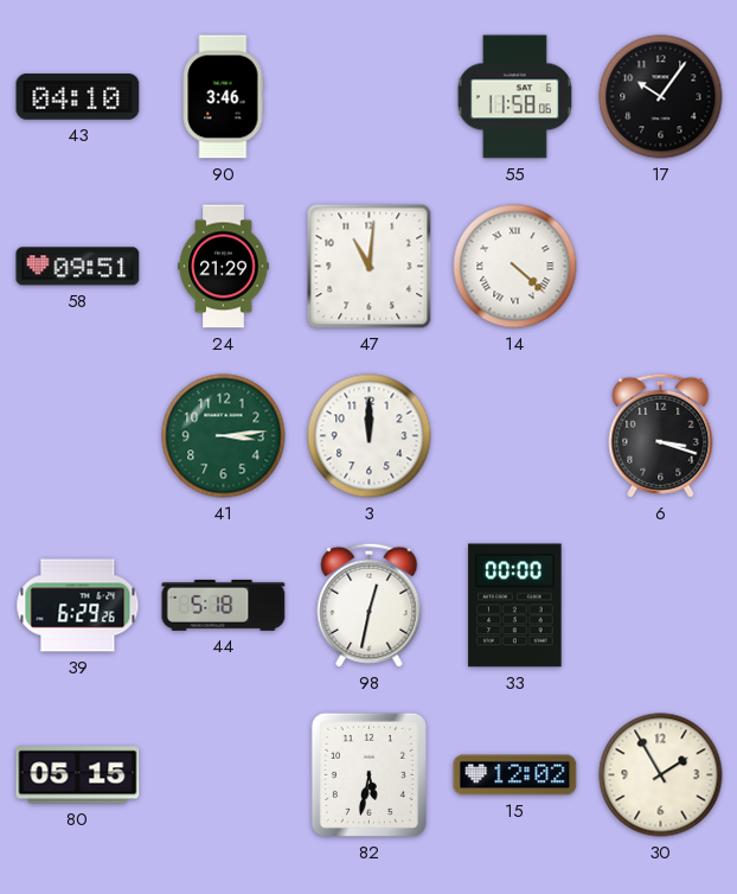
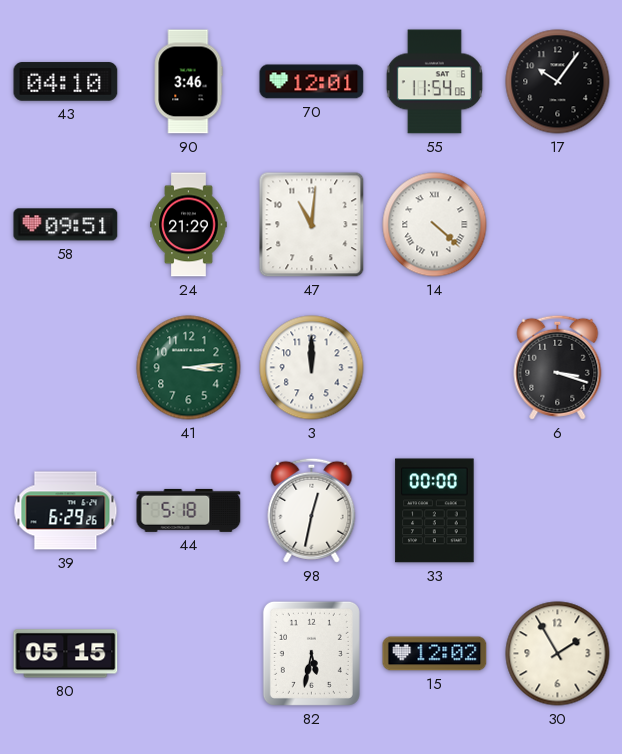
70: none -> 12:01
55: 11:58 -> 11:54
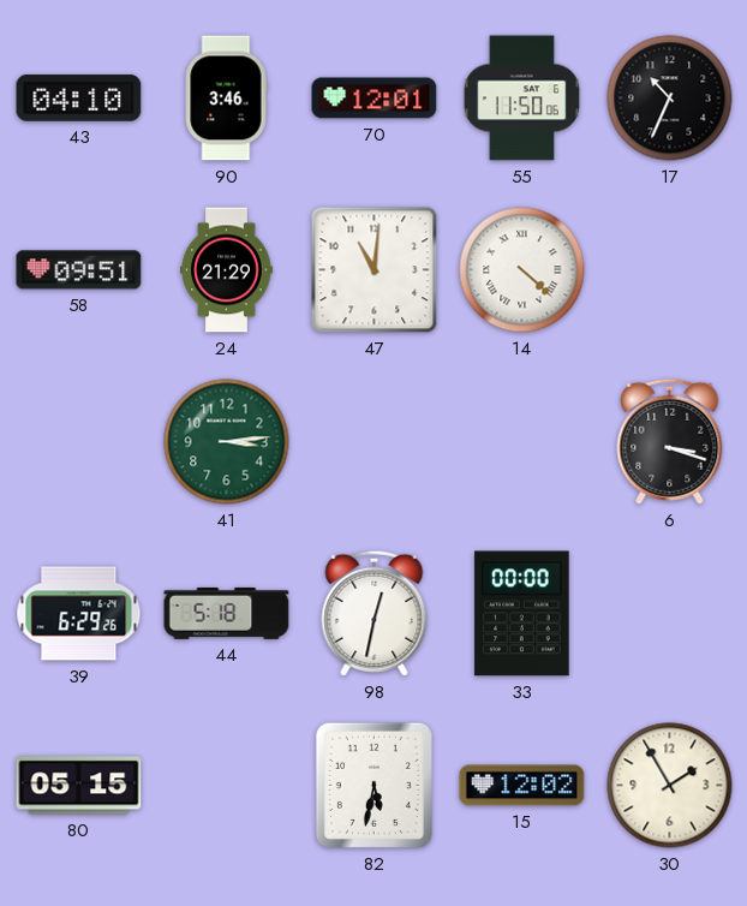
55: 11:54 -> 11:50
17: 10:06 -> 10:34
3: 12:00 -> none
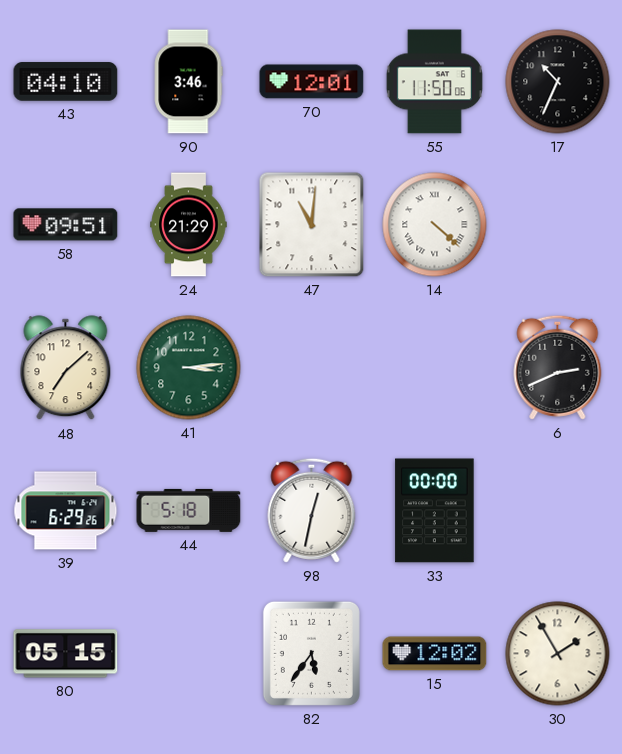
48: none -> 7:08
6: 3:18 -> 2:41
82: 5:32 -> 5:36
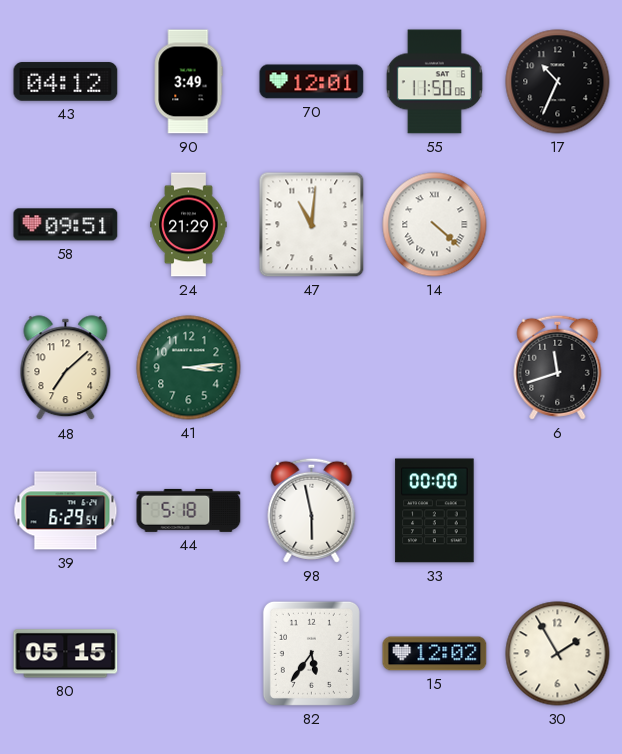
43: 04:10 -> 04:12
90: 3:46 -> 3:49
6: 2:41 -> 11:42
39: 6:29:26 -> 6:29:54
98: 12:32 -> 5:58
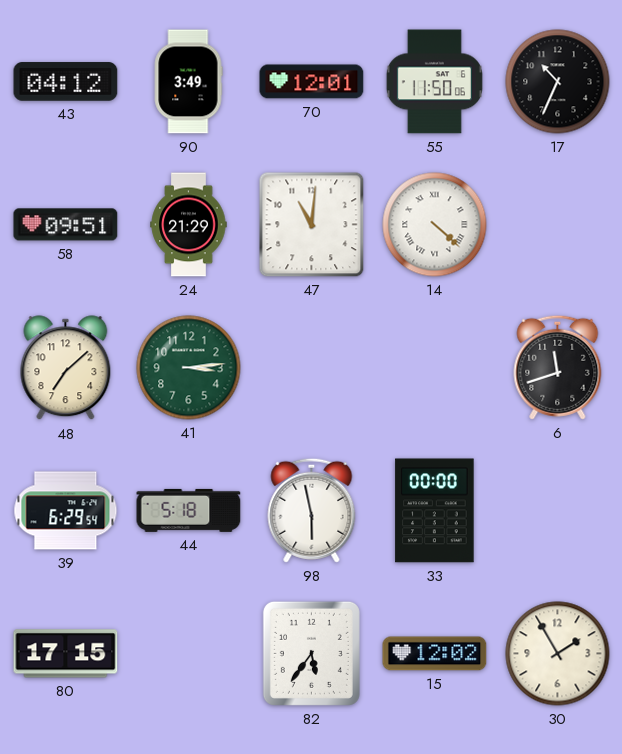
80: 05:15 -> 17:15
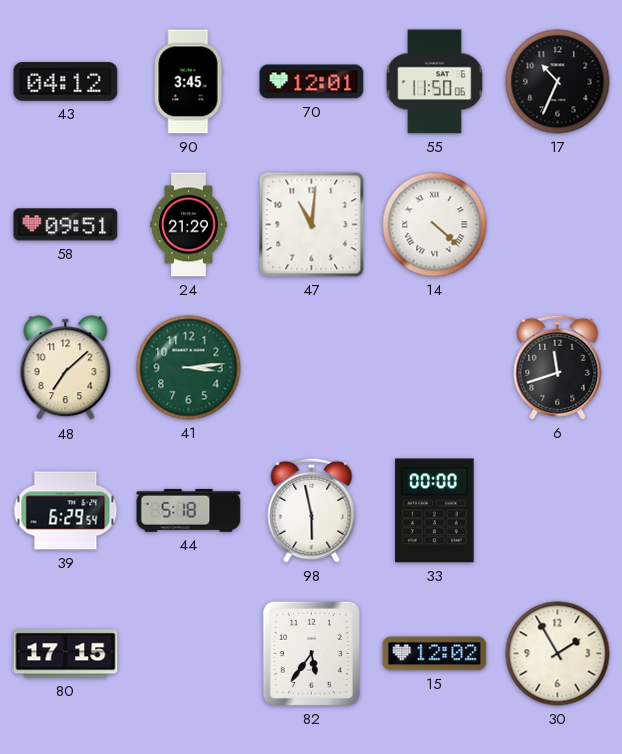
90: 3:49 -> 3:45
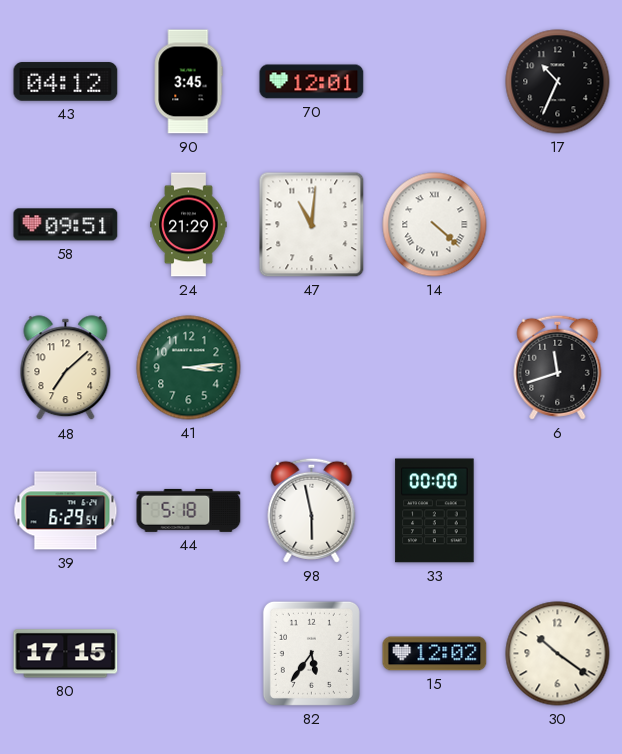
55: 11:50 -> none
30: 1:55 -> 10:21
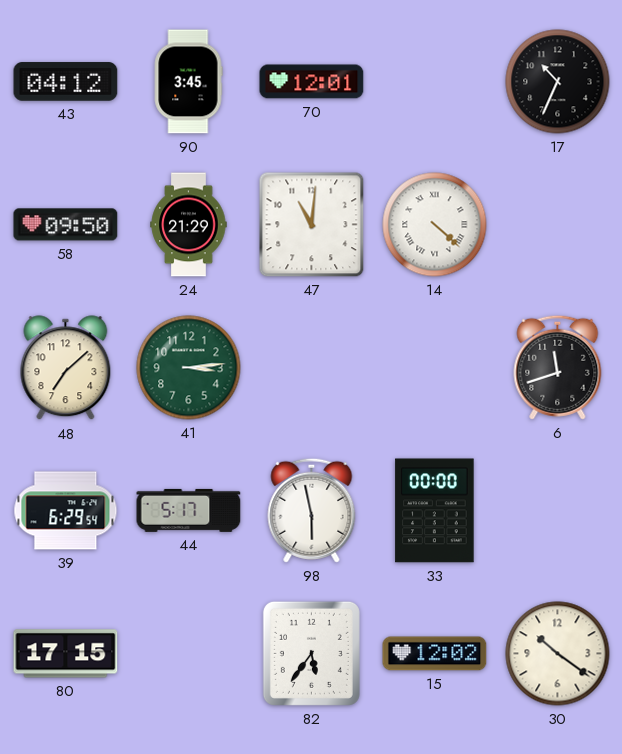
58: 09:51 -> 09:50
44: 5:18 -> 5:17
